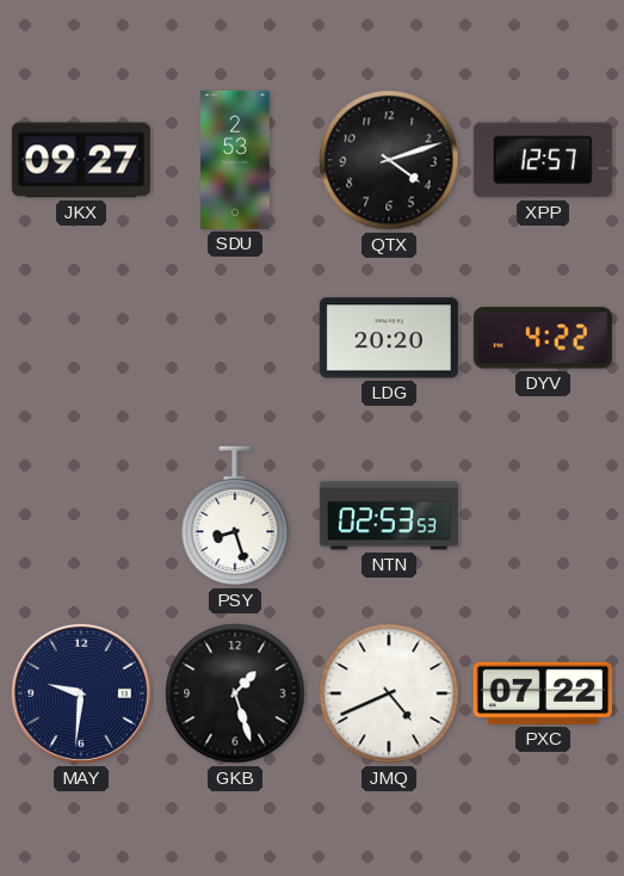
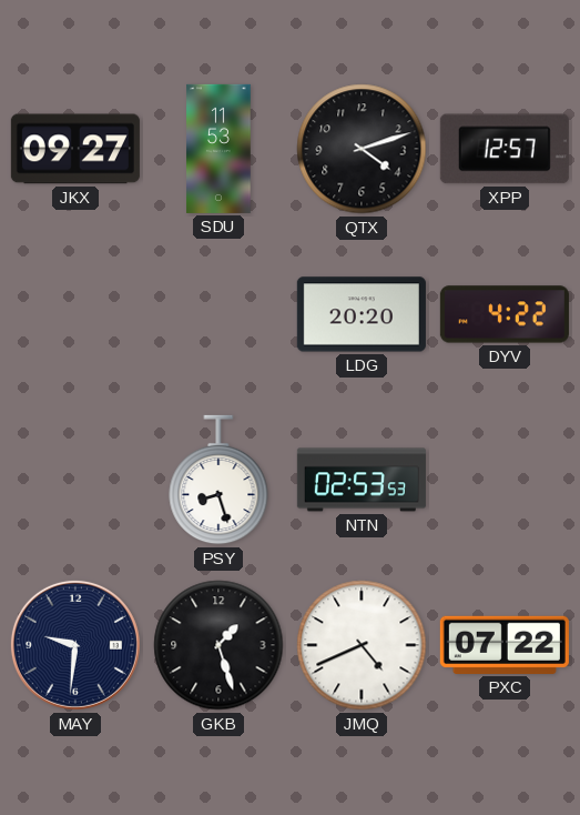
SDU: 2:53 -> 11:53
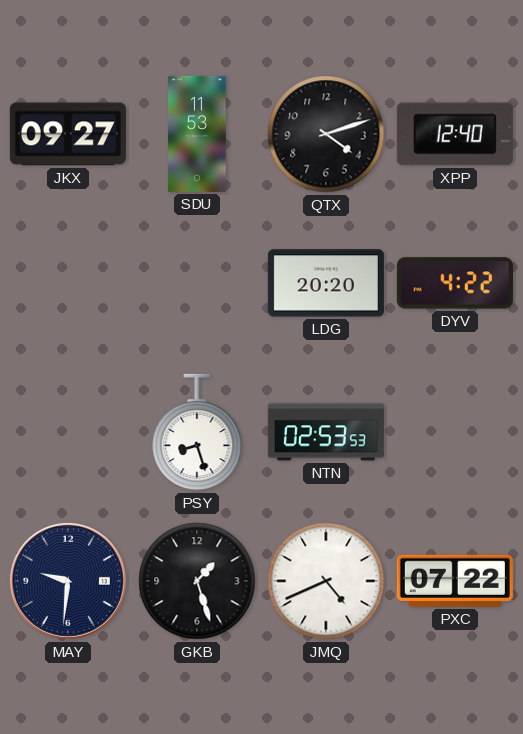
XPP: 12:57 -> 12:40
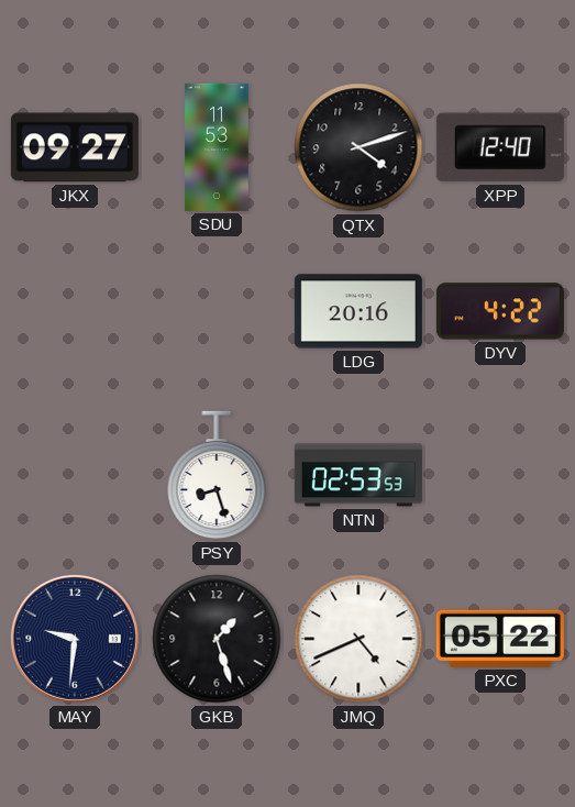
LDG: 20:20 -> 20:16
PXC: 07:22 -> 05:22
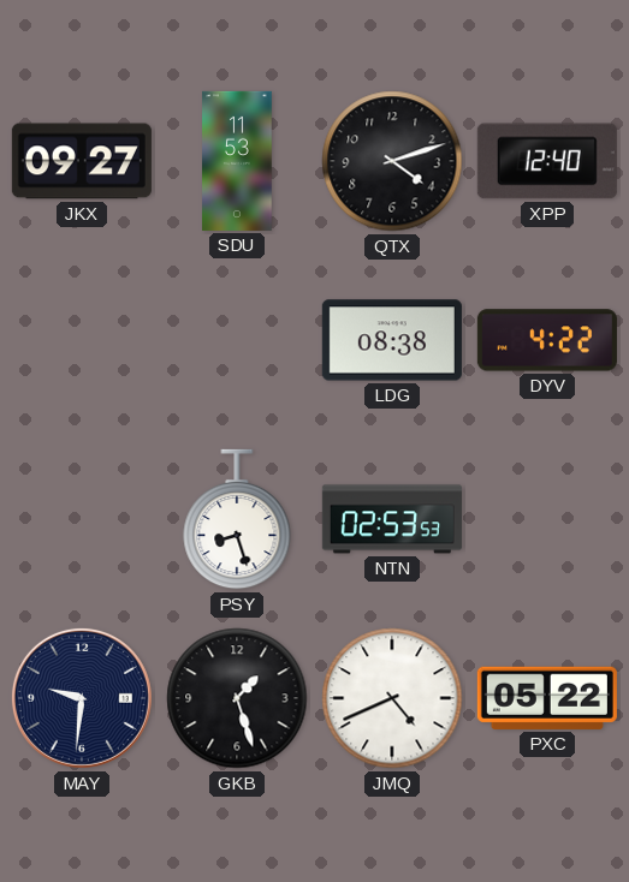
LDG: 20:16 -> 08:38
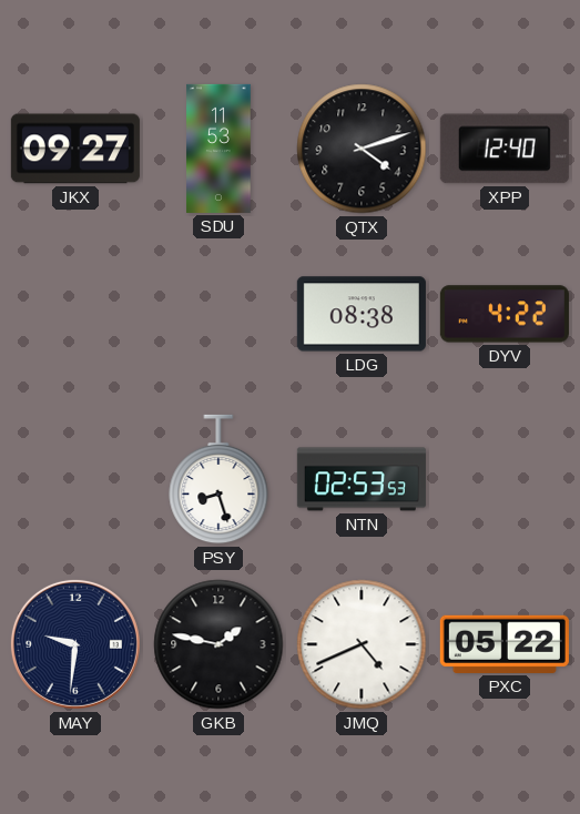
GKB: 1:27 -> 1:47
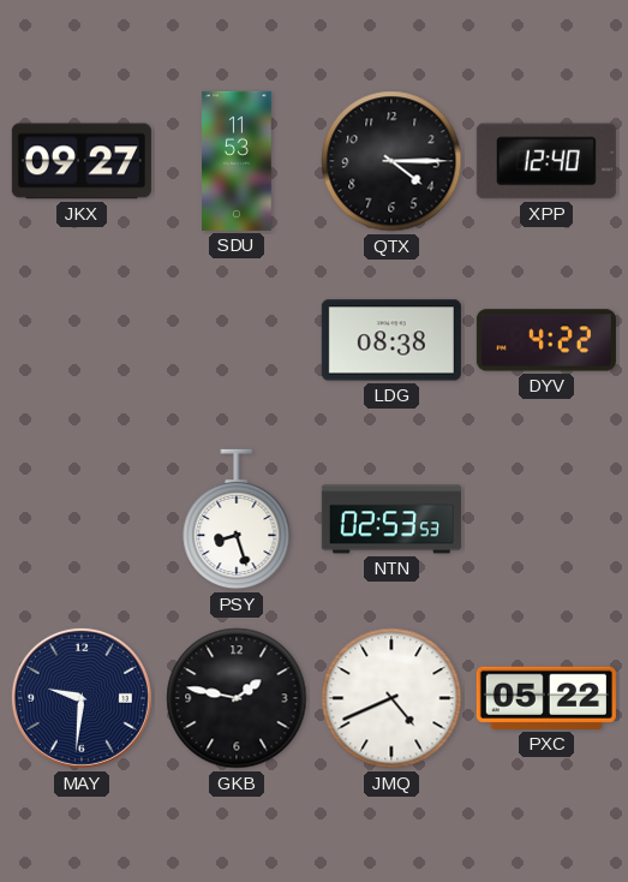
QTX: 4:12 -> 4:15
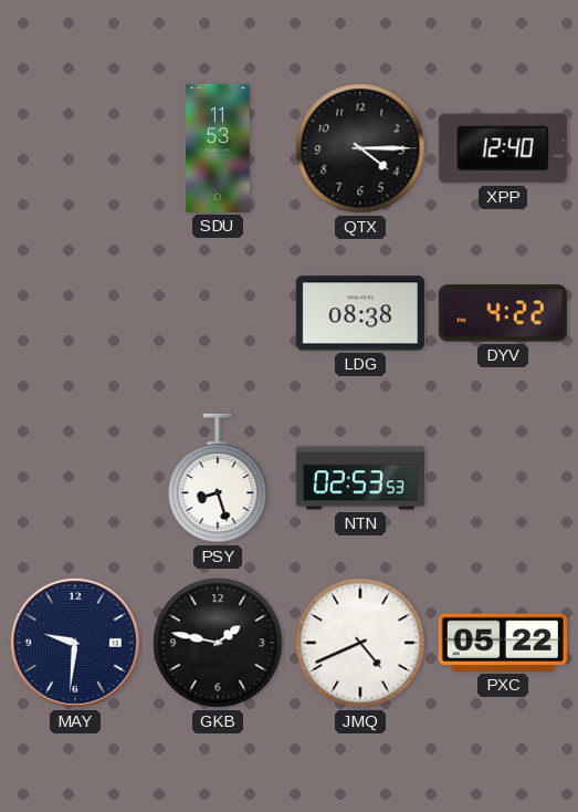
JKX: 09:27 -> none
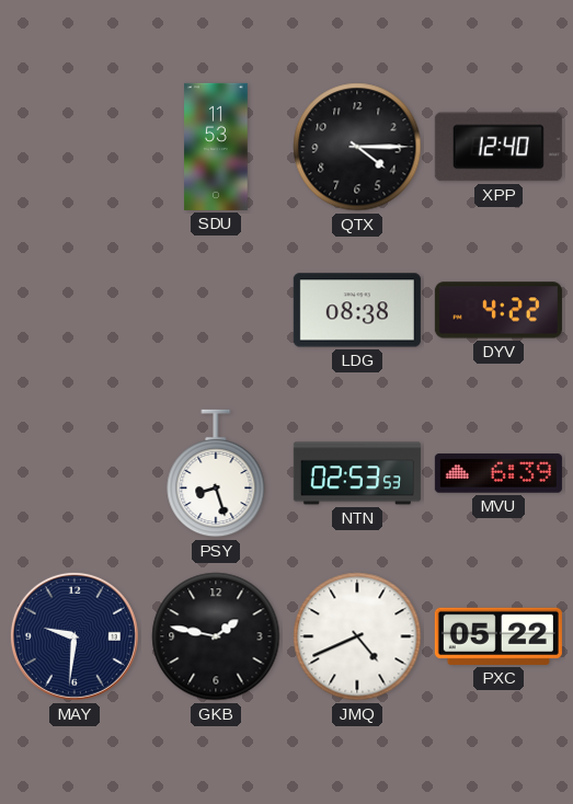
MVU: none -> 6:39
